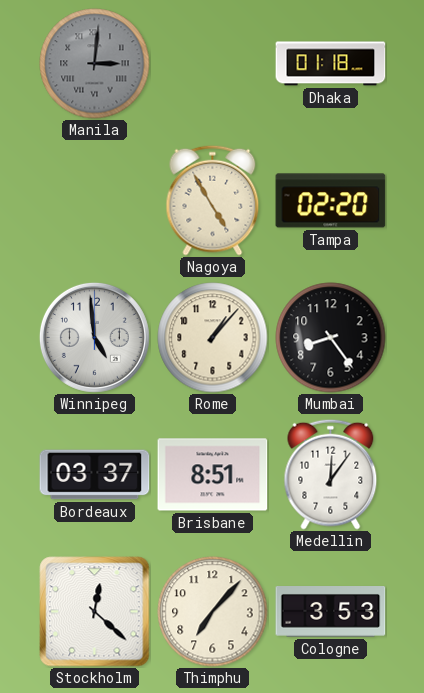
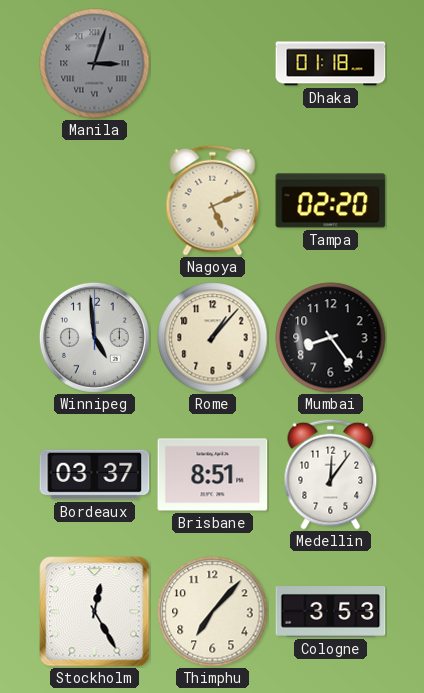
Manila: 3:01 -> 3:03
Nagoya: 4:55 -> 5:11
Stockholm: 12:22 -> 12:25
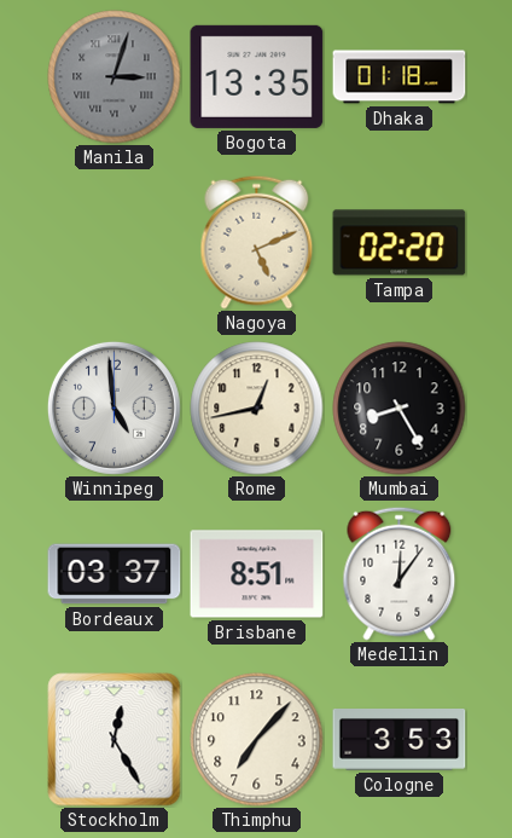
Bogota: none -> 13:35
Rome: 1:07 -> 12:43
Mumbai: 8:24 -> 8:25
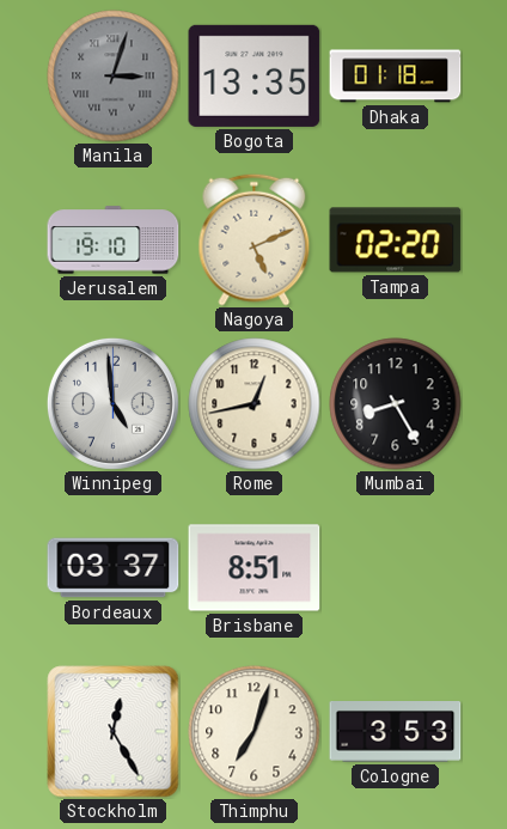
Jerusalem: none -> 19:10
Medellin: 12:06 -> none
Thimphu: 7:07 -> 7:03
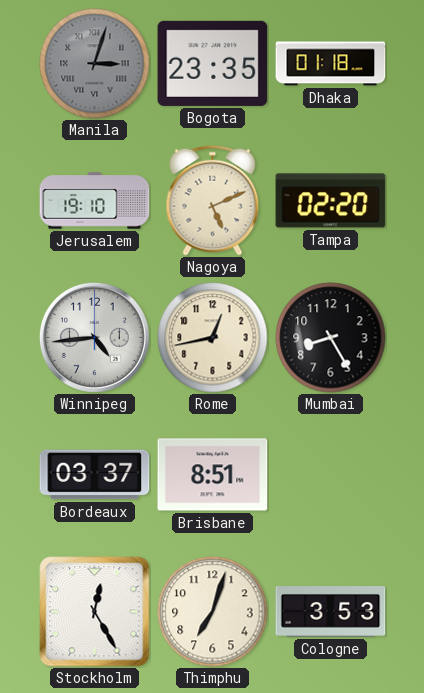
Bogota: 13:35 -> 23:35
Winnipeg: 4:59 -> 4:44
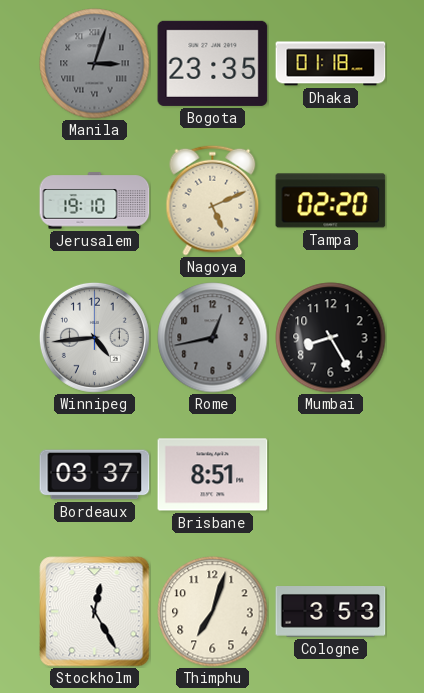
Rome dial: cream -> grey
